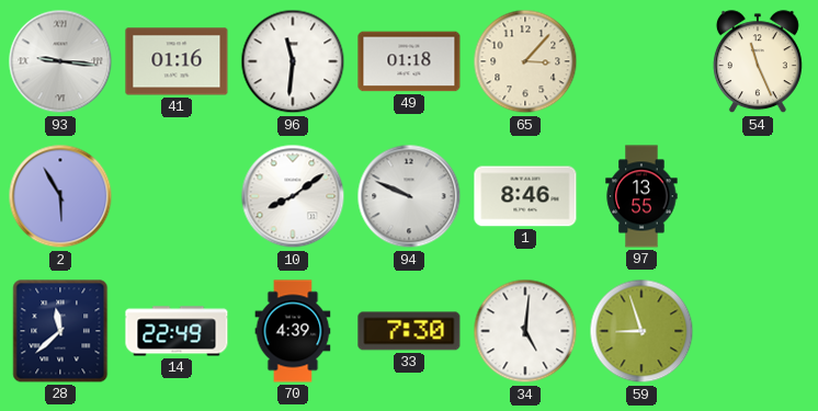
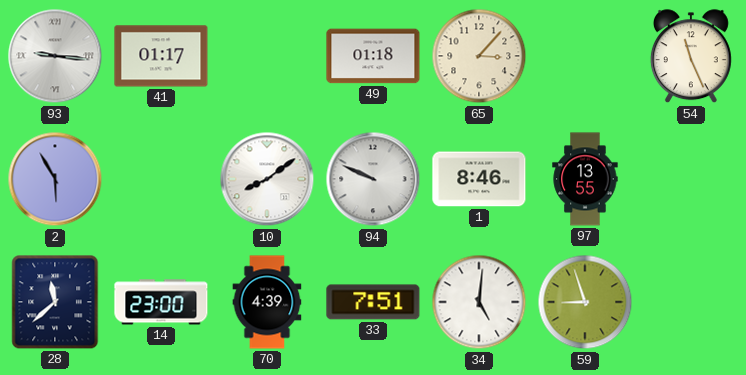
41: 01:16 -> 01:17
96: 11:31 -> none
14: 22:49 -> 23:00
33: 7:30 -> 7:51
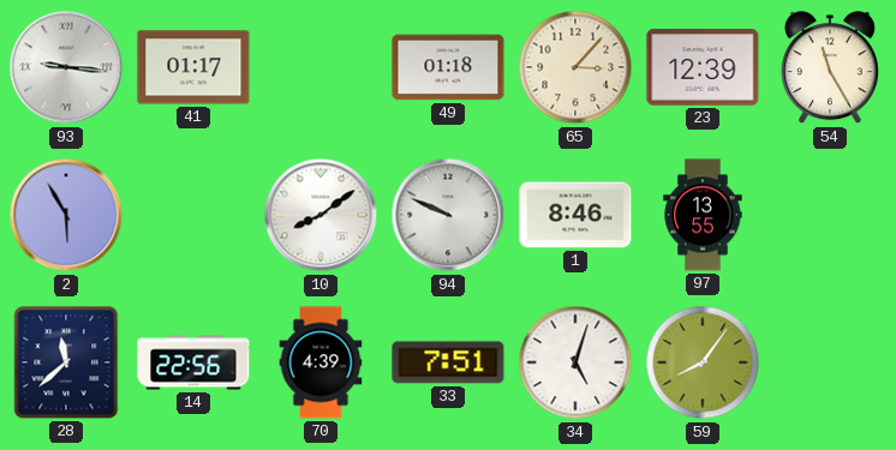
23: none -> 12:39
54: 11:26 -> 11:25
14: 23:00 -> 22:56
34: 5:01 -> 5:03
59: 8:57 -> 8:06
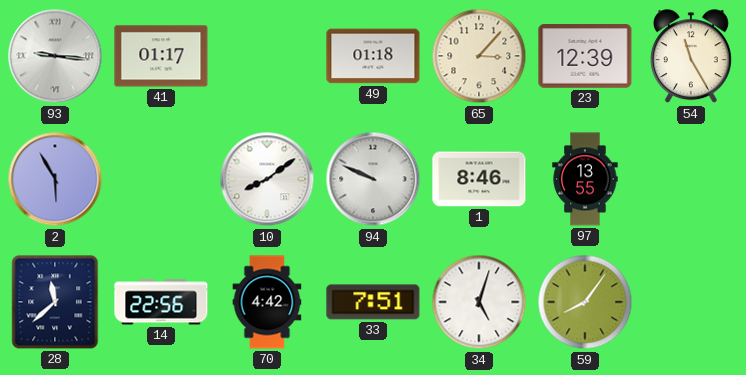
70: 4:39 -> 4:42
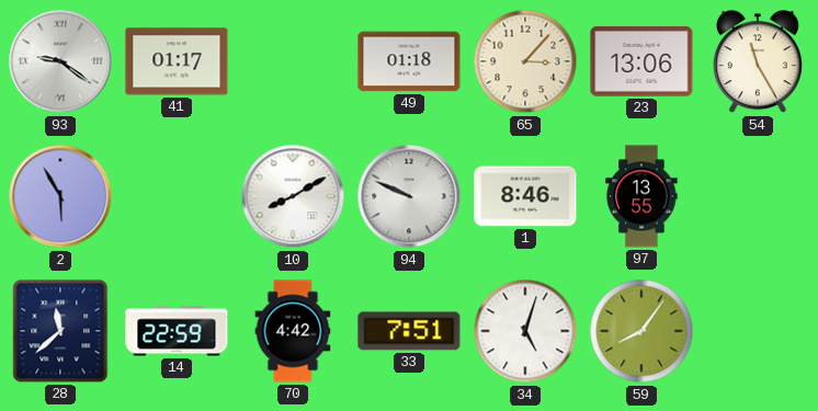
93: 9:16 -> 9:21
23: 12:39 -> 13:06
10: 8:09 -> 8:10
14: 22:56 -> 22:59
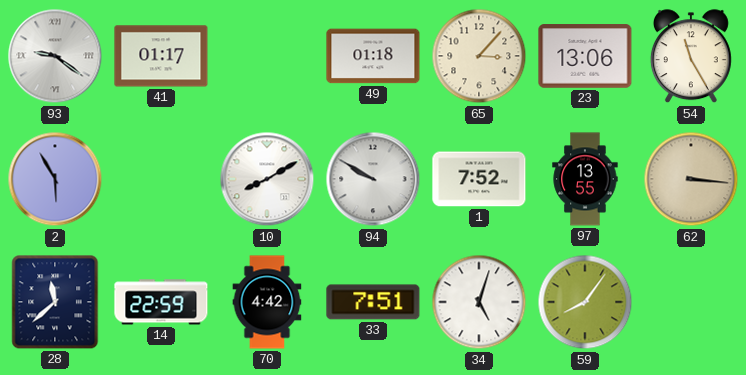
94: 9:49 -> 9:50
1: 8:46 -> 7:52
62: none -> 3:16
